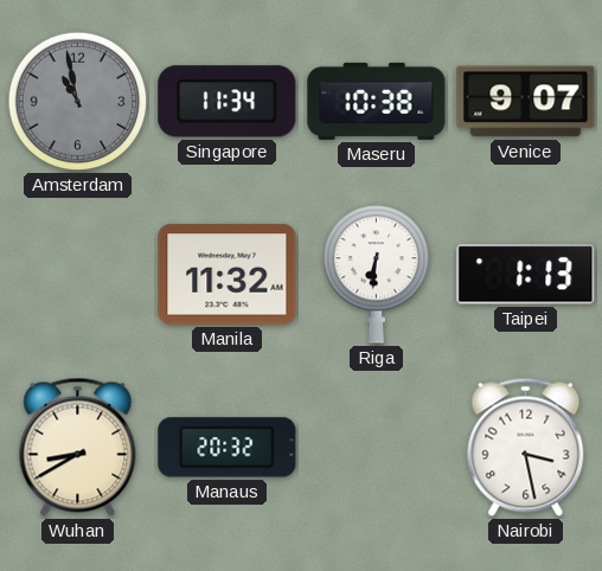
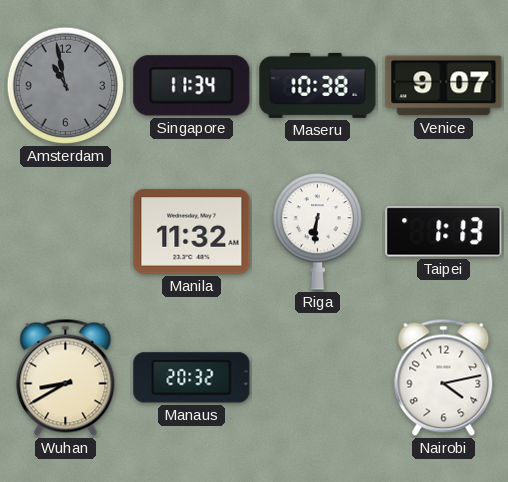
Nairobi: 3:28 -> 4:13
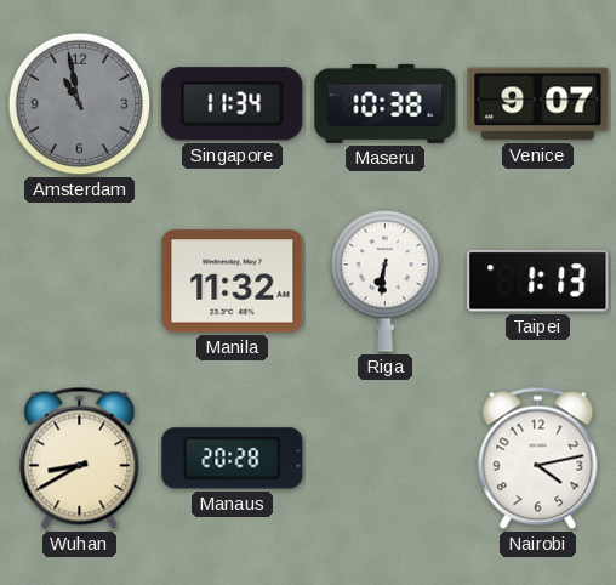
Manaus: 20:32 -> 20:28
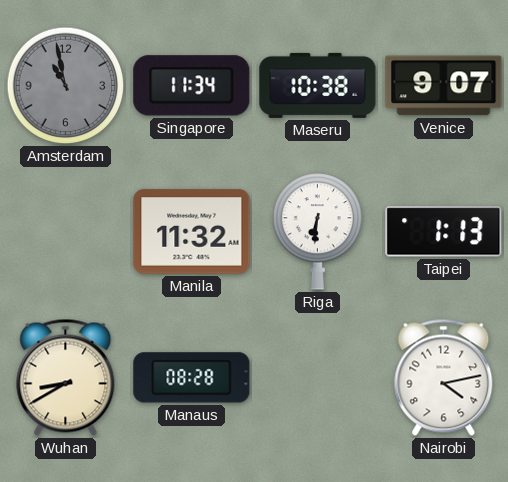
Manaus: 20:28 -> 08:28
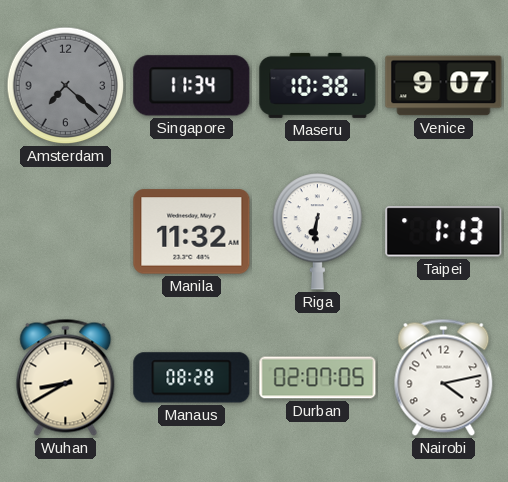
Amsterdam: 10:58 -> 7:22
Durban: none -> 02:07
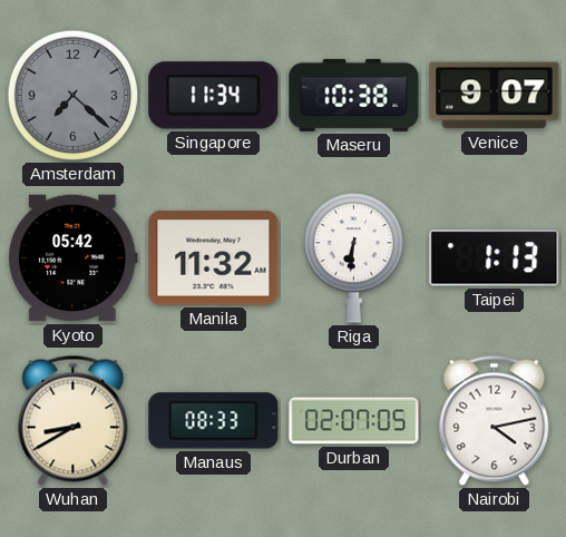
Kyoto: none -> 05:42
Manaus: 08:28 -> 08:33
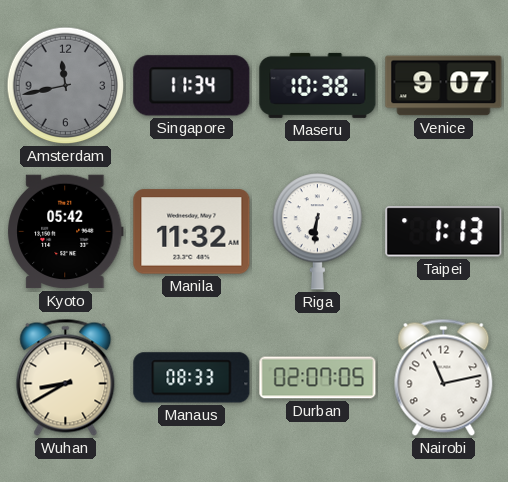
Amsterdam: 7:22 -> 11:43
Nairobi: 4:13 -> 11:13
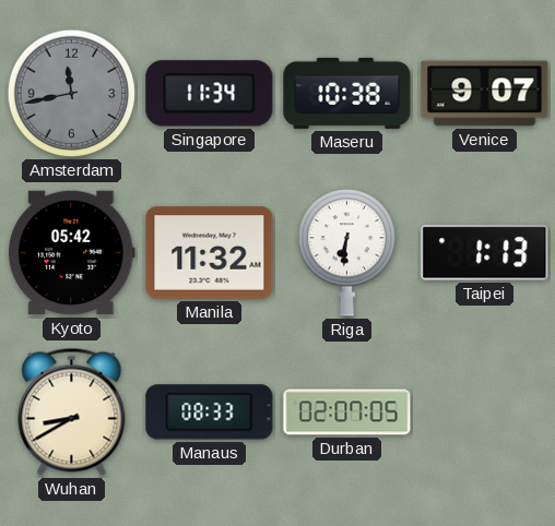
Nairobi: 11:13 -> none
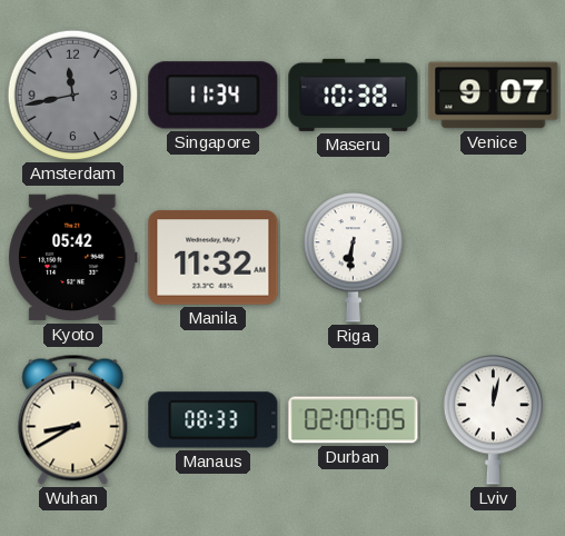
Taipei: 1:13 -> none
Lviv: none -> 12:02
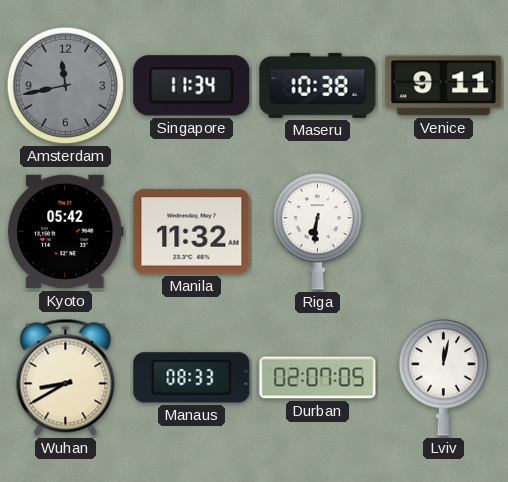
Venice: 9:07 -> 9:11
